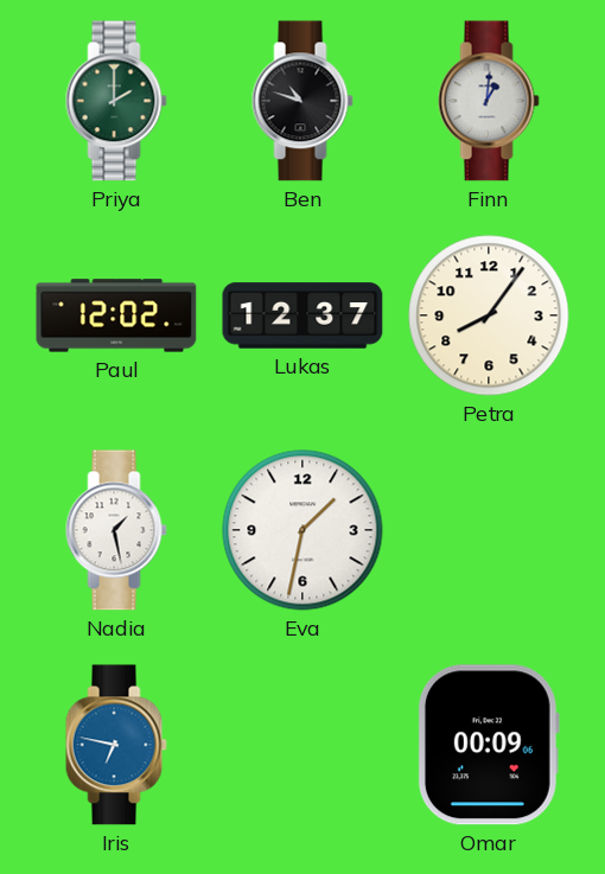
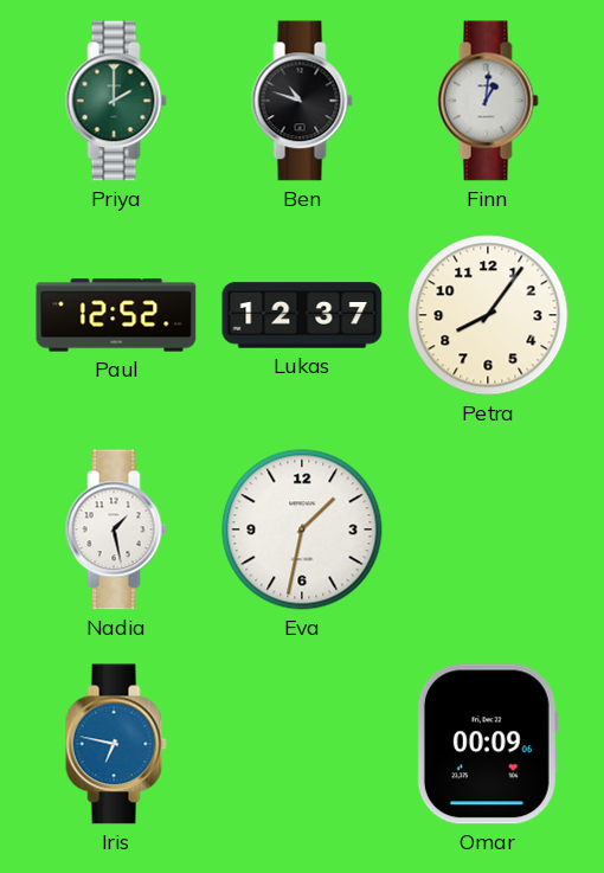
Paul: 12:02 -> 12:52
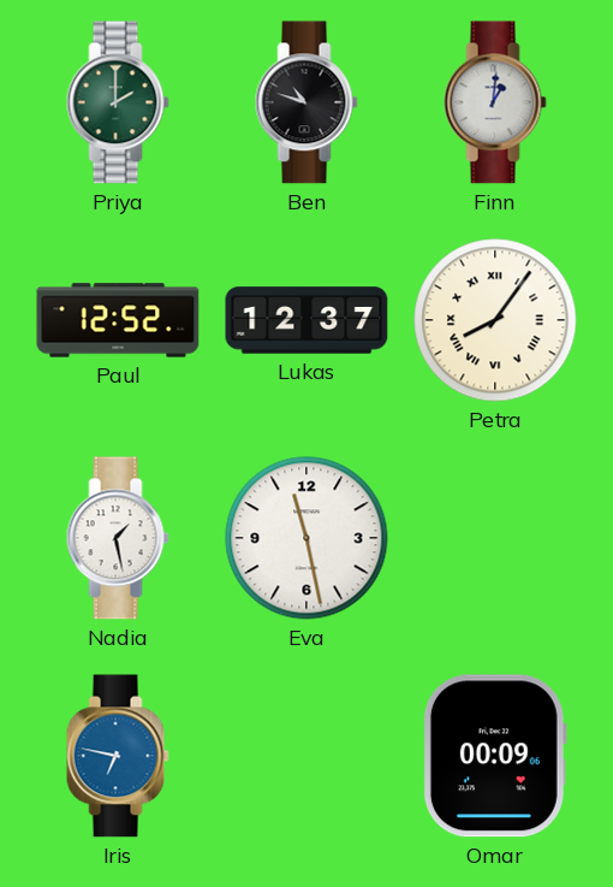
Petra numerals: Arabic -> Roman
Eva: 1:32 -> 11:28
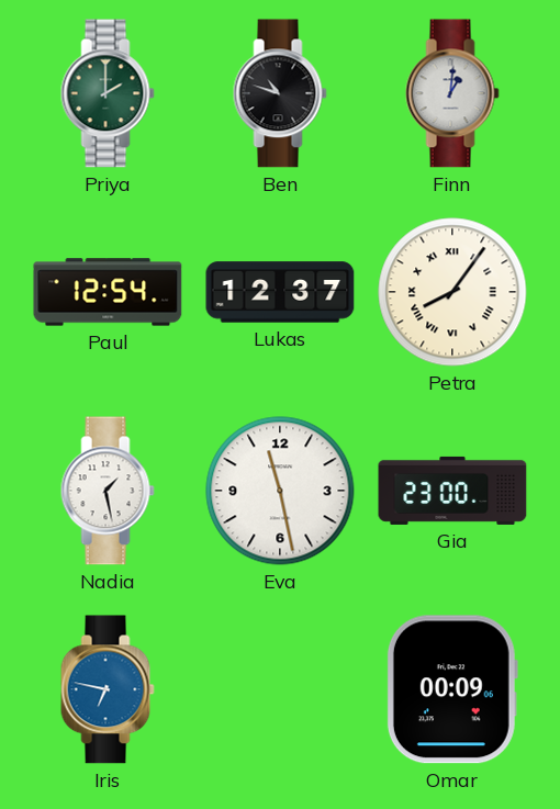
Paul: 12:52 -> 12:54
Gia: none -> 23:00
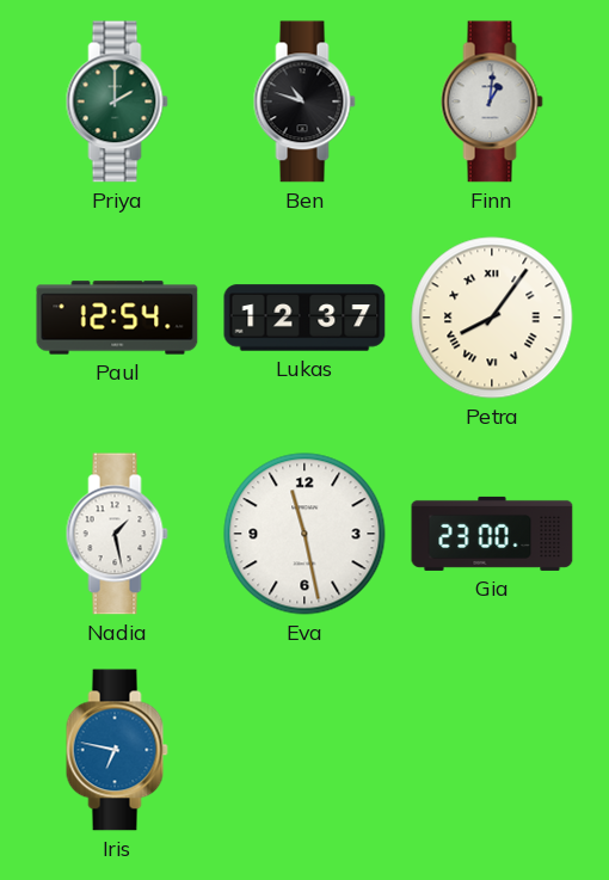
Omar: 00:09 -> none
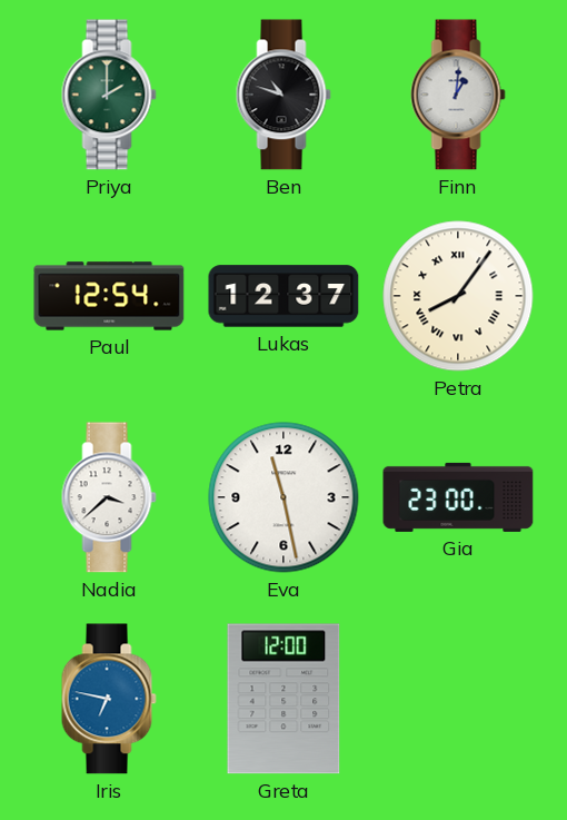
Nadia: 1:28 -> 3:38
Greta: none -> 12:00
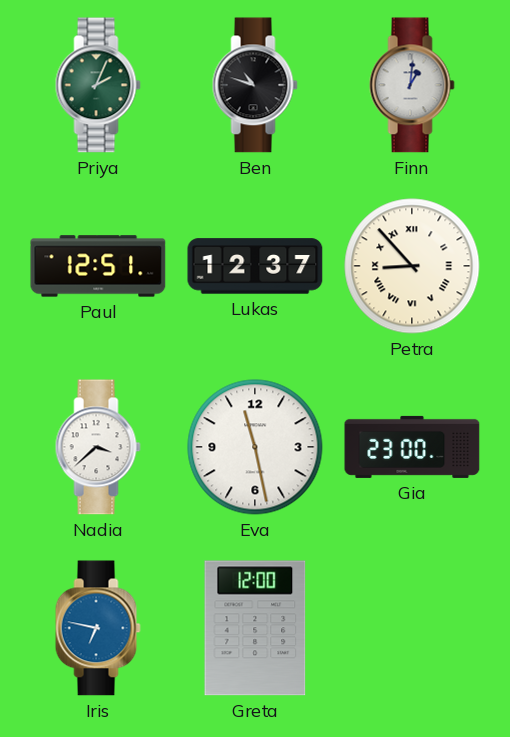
Priya: 2:00 -> 2:04
Paul: 12:54 -> 12:51
Petra: 8:06 -> 8:53
